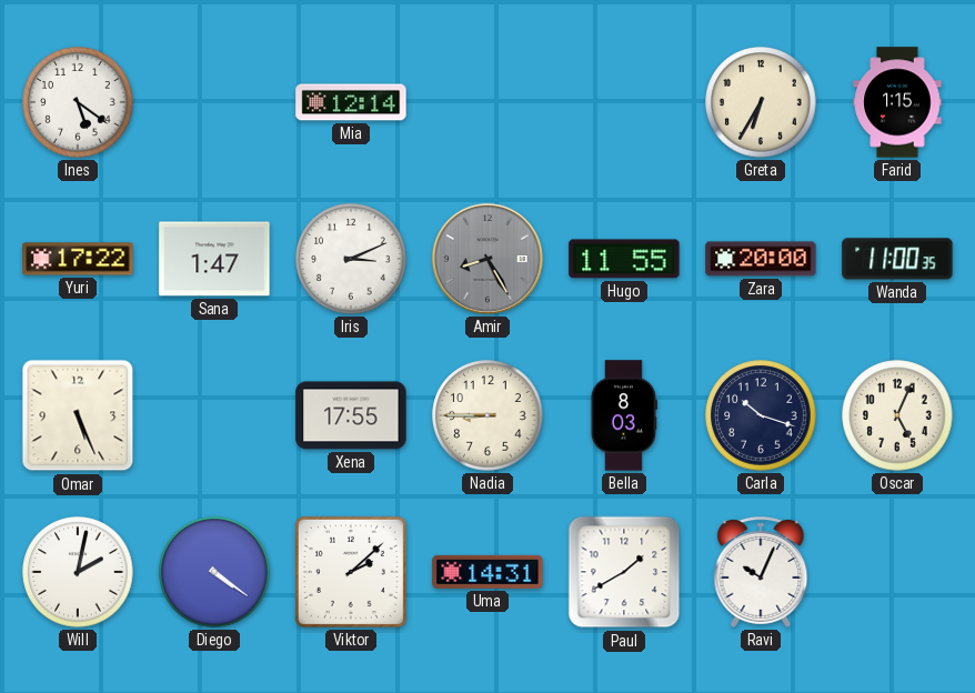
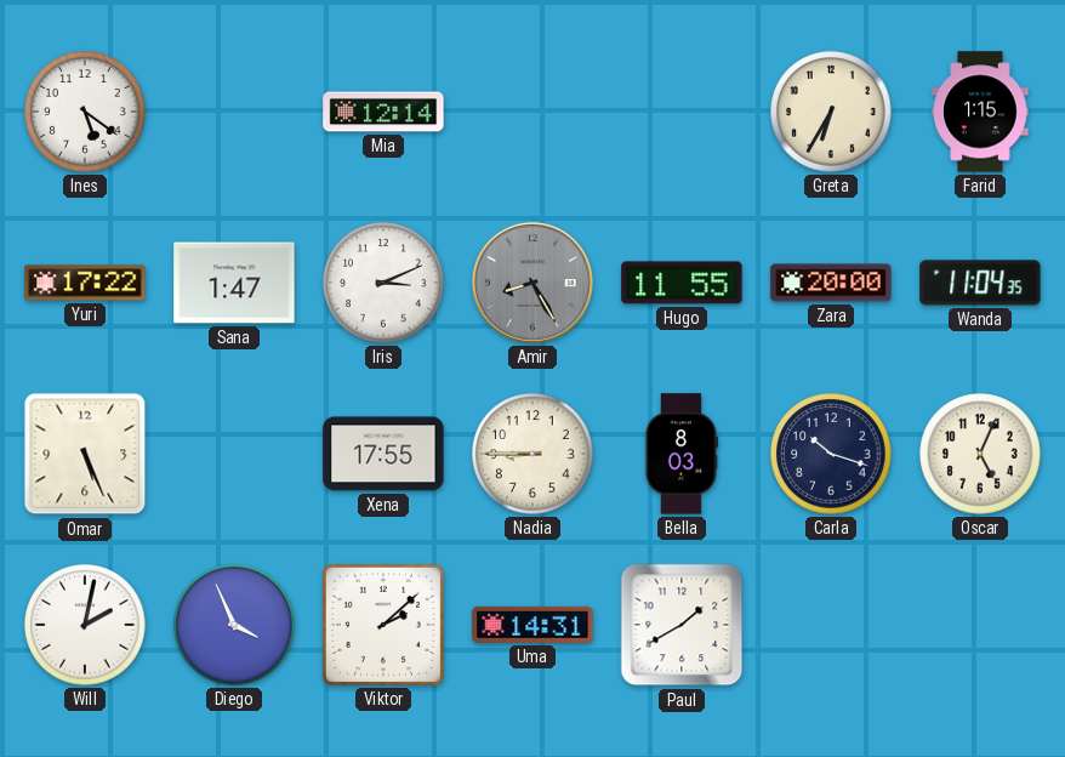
Wanda: 11:00 -> 11:04
Diego: 4:21 -> 3:56
Ravi: 10:04 -> none
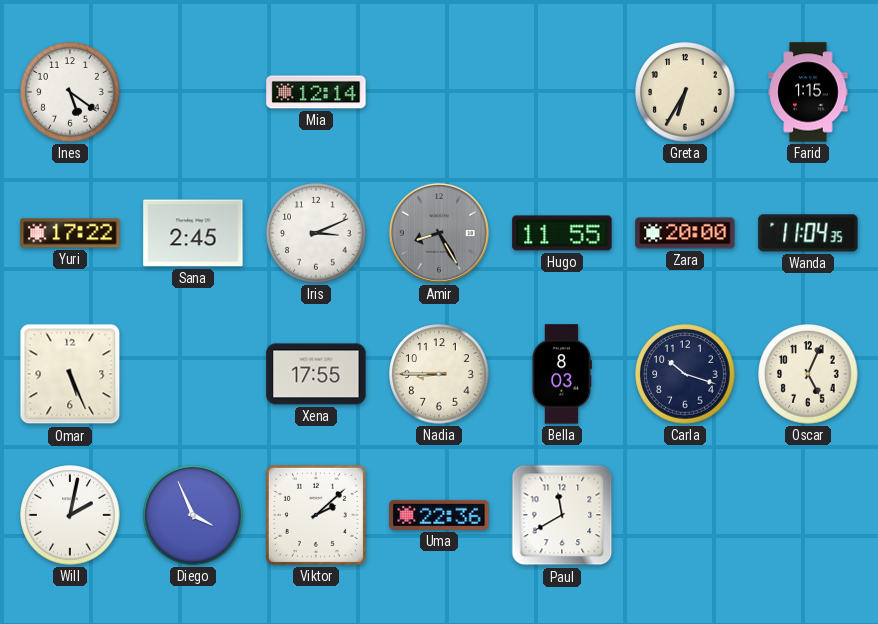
Sana: 1:47 -> 2:45
Uma: 14:31 -> 22:36
Paul: 1:40 -> 11:40
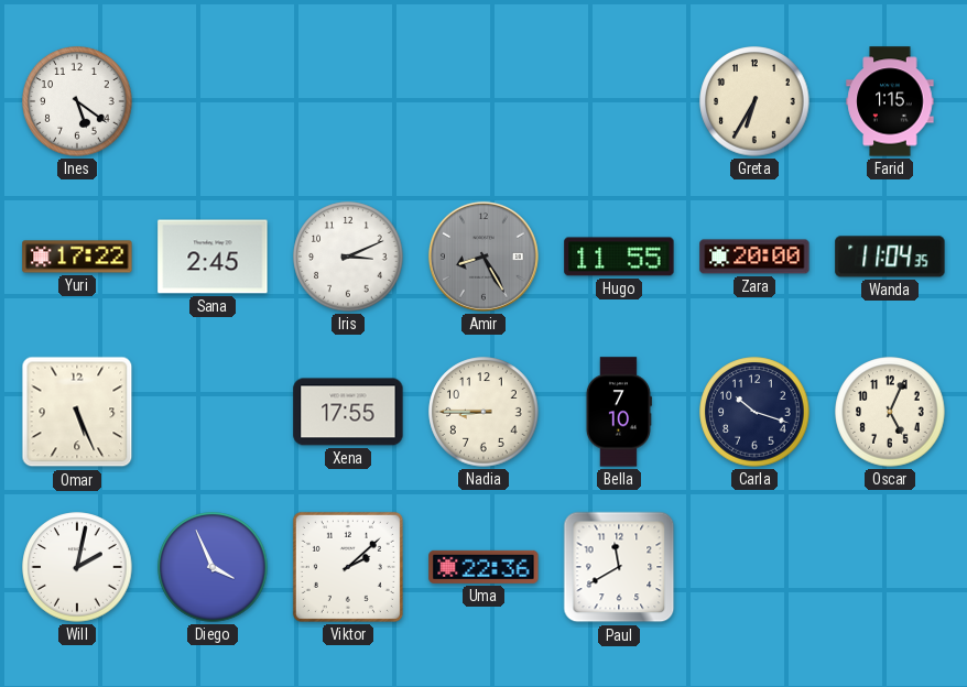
Mia: 12:14 -> none
Bella: 8:03 -> 7:10
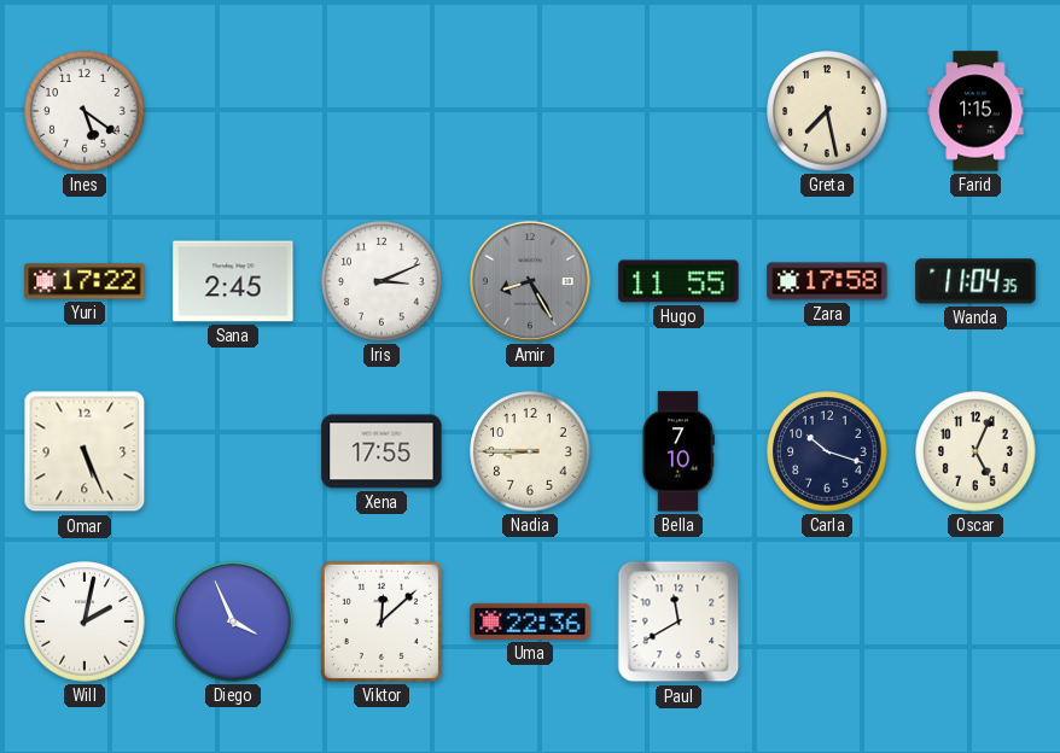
Greta: 6:35 -> 7:28
Zara: 20:00 -> 17:58
Viktor: 2:08 -> 12:08
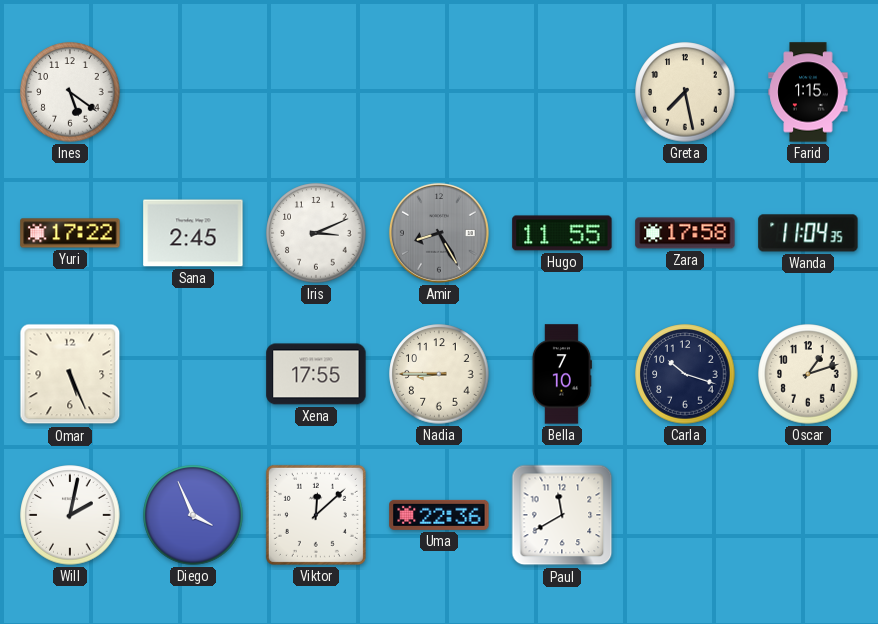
Oscar: 5:04 -> 1:12
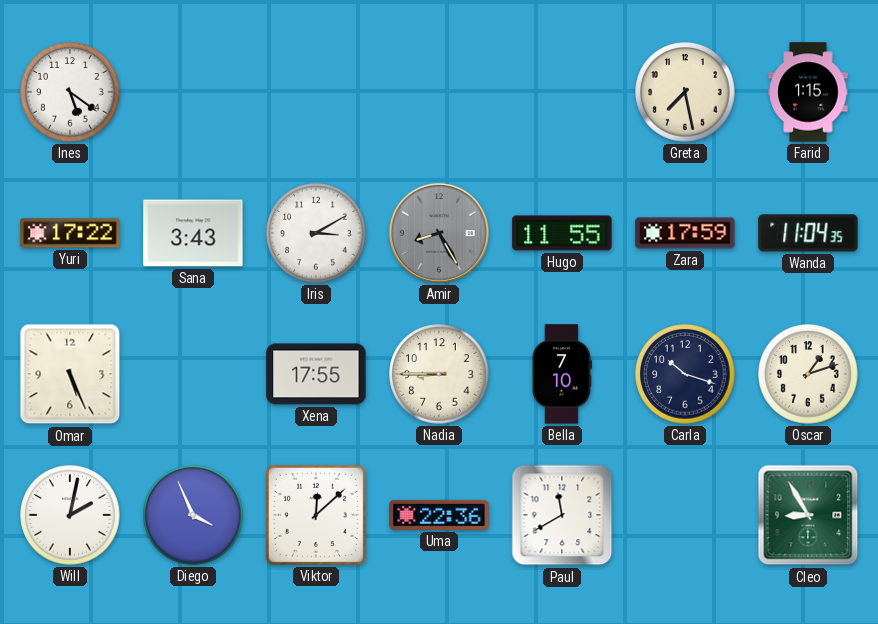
Sana: 2:45 -> 3:43
Iris: 3:11 -> 3:10
Zara: 17:58 -> 17:59
Cleo: none -> 8:55
